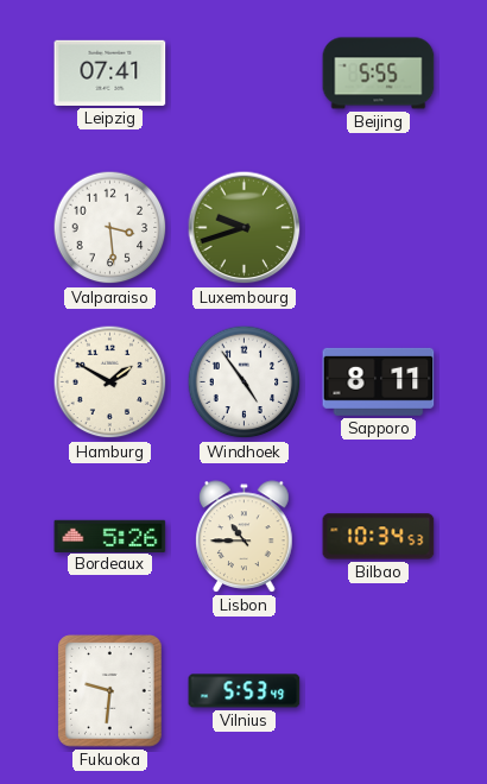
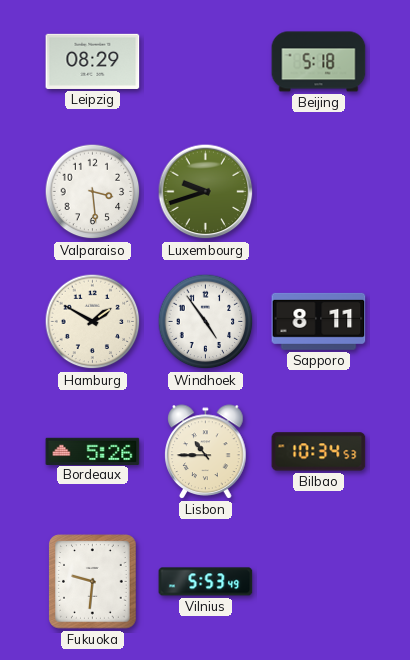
Leipzig: 07:41 -> 08:29
Beijing: 5:55 -> 5:18
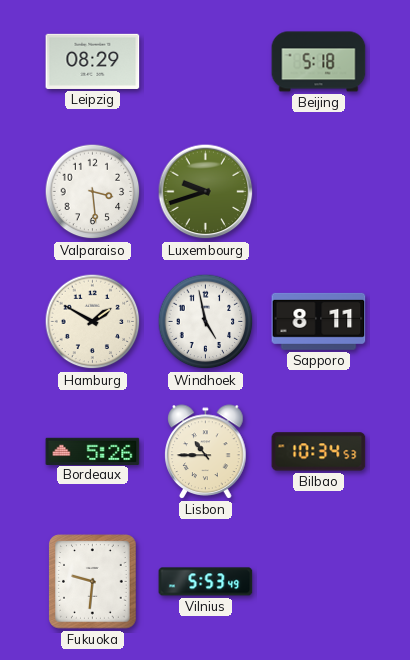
Windhoek: 4:54 -> 4:58
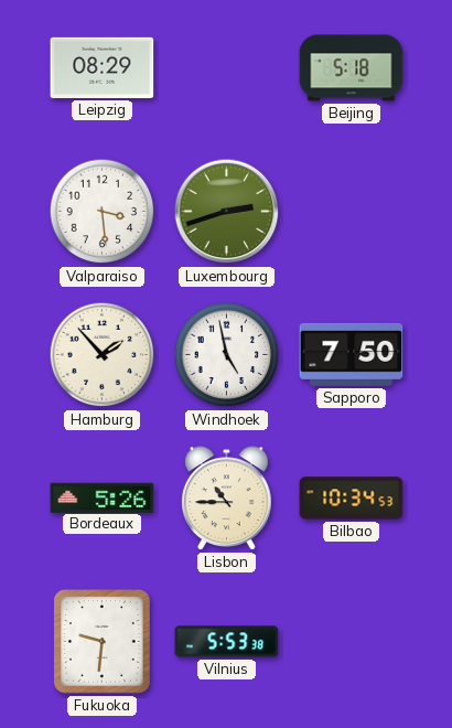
Luxembourg: 9:42 -> 2:42
Hamburg: 1:50 -> 1:53
Sapporo: 8:11 -> 7:50
Vilnius: 5:53:49 -> 5:53:38
